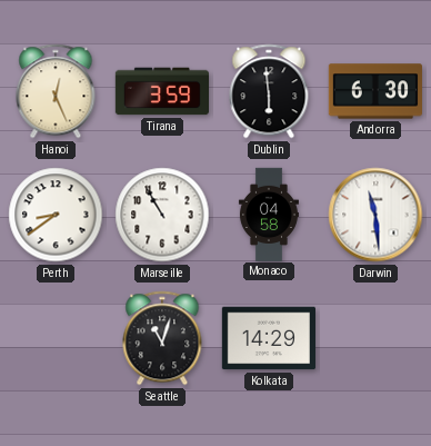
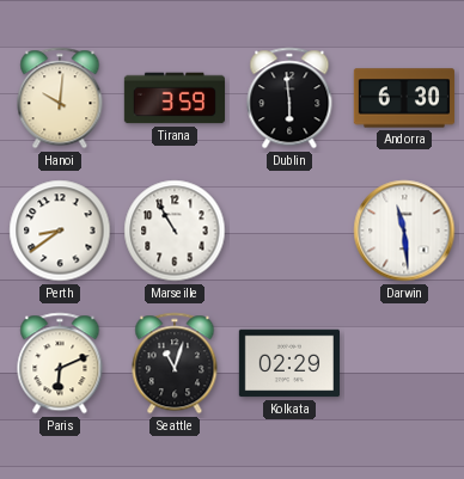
Hanoi: 12:26 -> 10:01
Monaco: 04:58 -> none
Paris: none -> 6:11
Kolkata: 14:29 -> 02:29
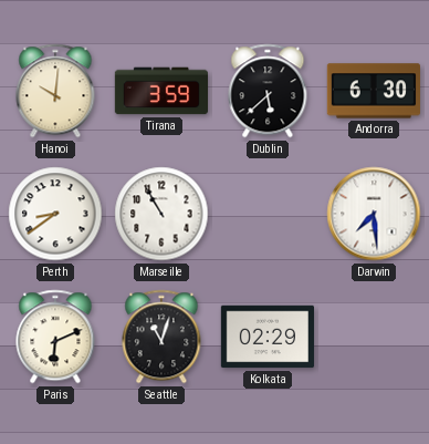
Dublin: 5:59 -> 5:38
Darwin: 11:29 -> 7:29
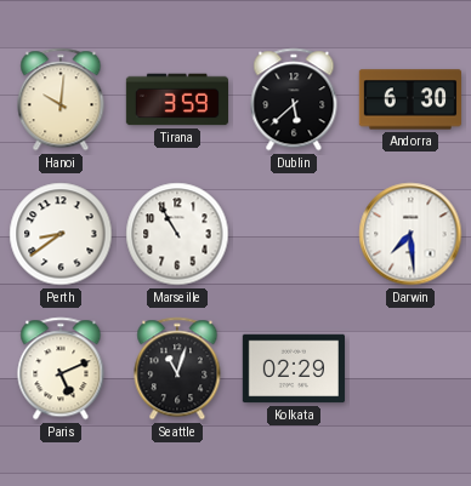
Paris: 6:11 -> 5:11
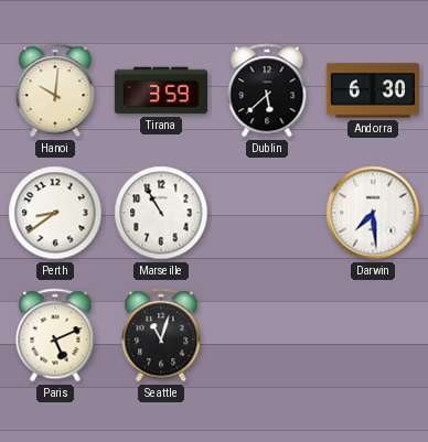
Kolkata: 02:29 -> none
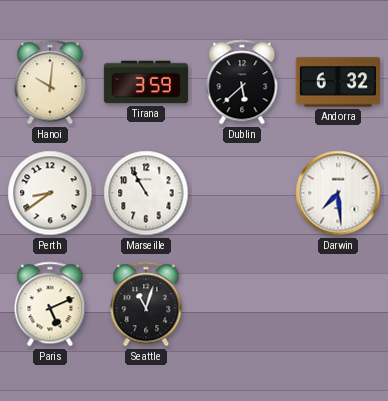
Andorra: 6:30 -> 6:32
